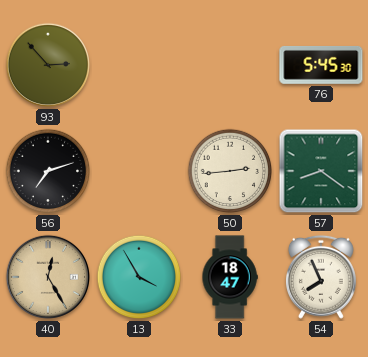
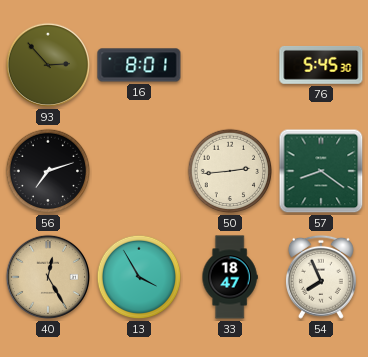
16: none -> 8:01
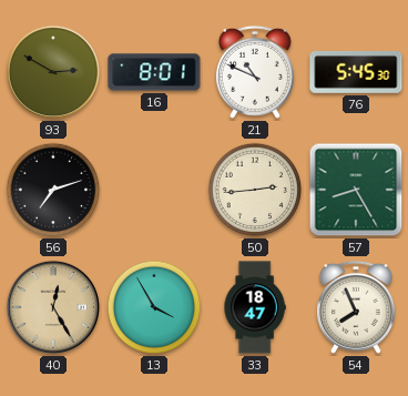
93: 2:53 -> 2:50
21: none -> 10:49
57: 8:21 -> 8:25
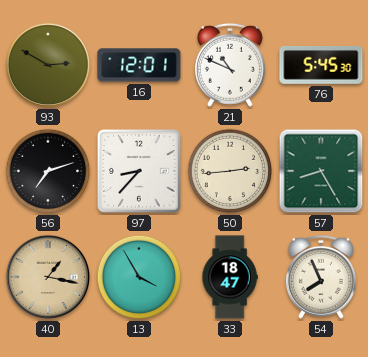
16: 8:01 -> 12:01
97: none -> 8:37
40: 12:25 -> 1:17
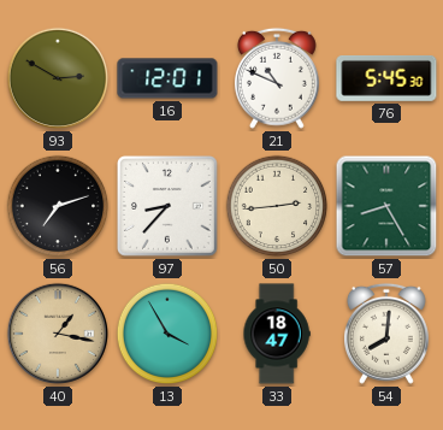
54: 7:56 -> 8:01
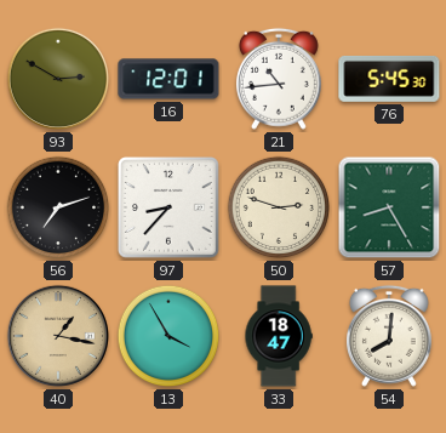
21: 10:49 -> 10:44
50: 2:44 -> 2:48
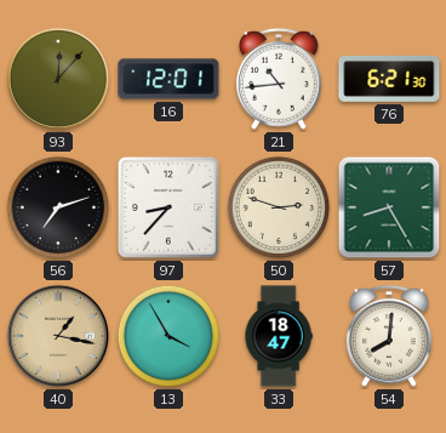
93: 2:50 -> 12:07
76: 5:45 -> 6:21
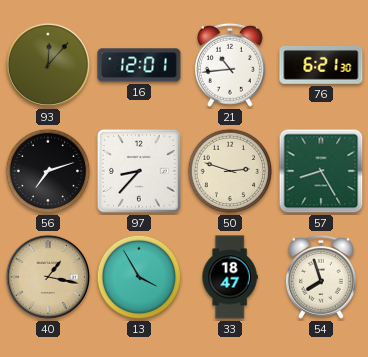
54: 8:01 -> 7:57
